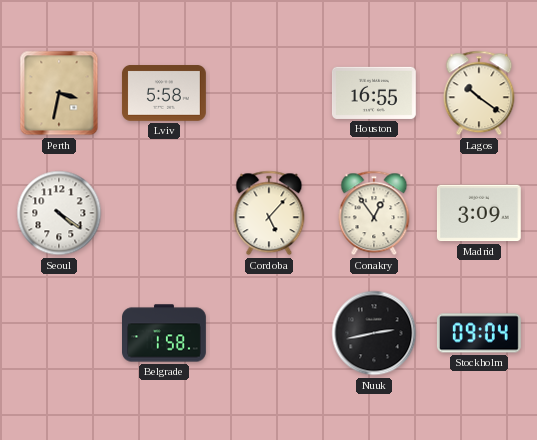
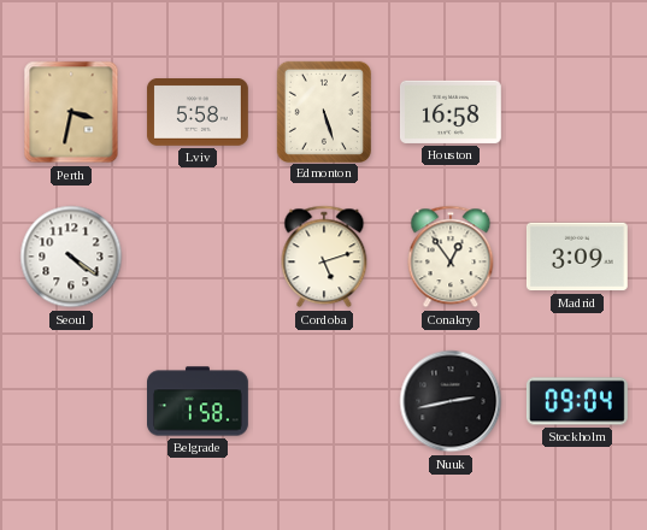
Edmonton: none -> 5:27
Houston: 16:55 -> 16:58
Lagos: 10:21 -> none
Cordoba: 5:07 -> 5:12
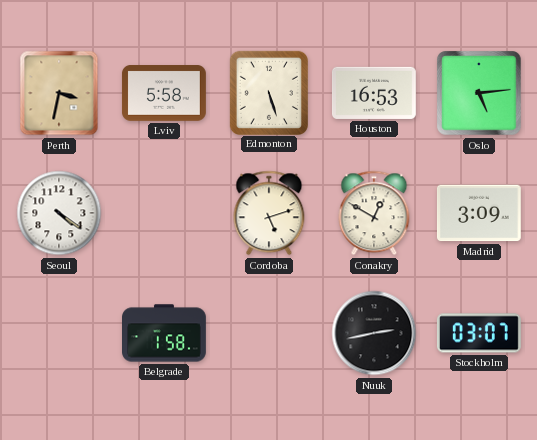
Houston: 16:58 -> 16:53
Oslo: none -> 5:14
Conakry: 12:54 -> 12:50
Stockholm: 09:04 -> 03:07
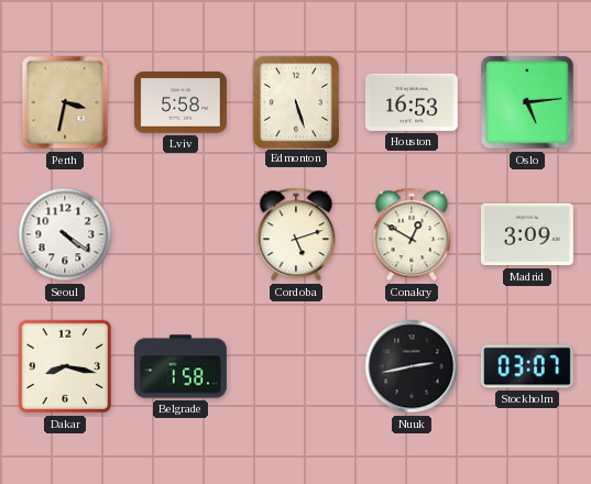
Dakar: none -> 8:17
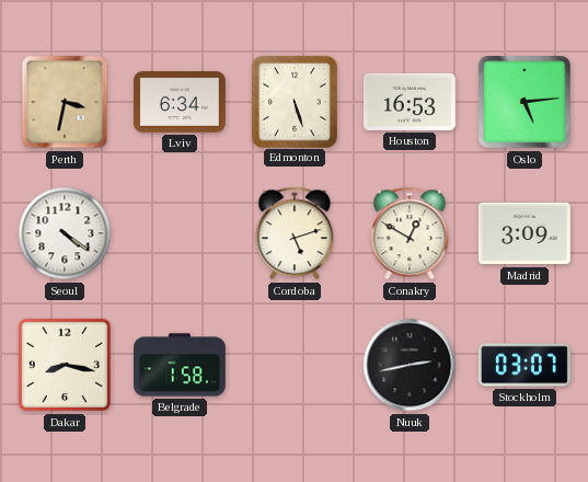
Lviv: 5:58 -> 6:34
